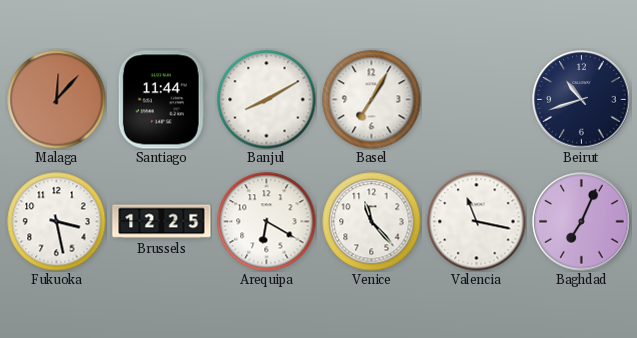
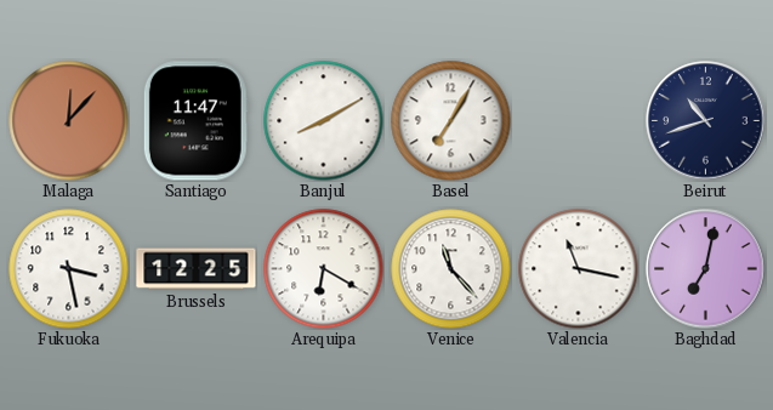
Santiago: 11:44 -> 11:47
Baghdad: 7:04 -> 7:02
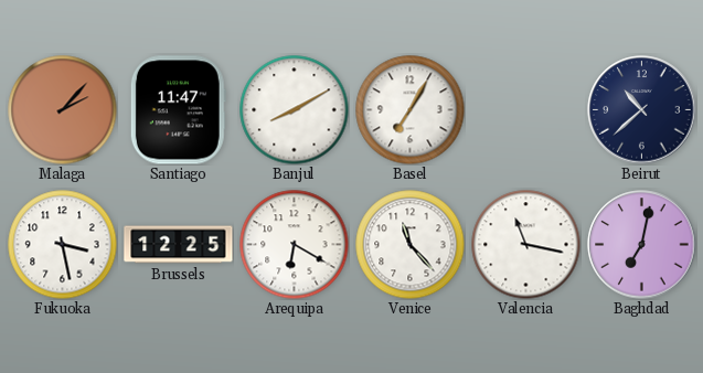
Malaga: 12:07 -> 2:07
Beirut: 10:42 -> 10:38
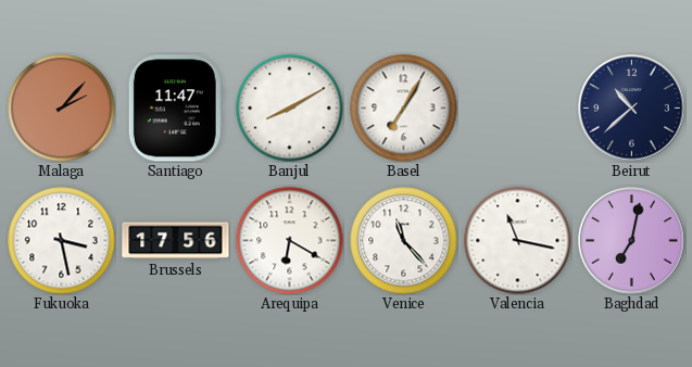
Brussels: 12:25 -> 17:56
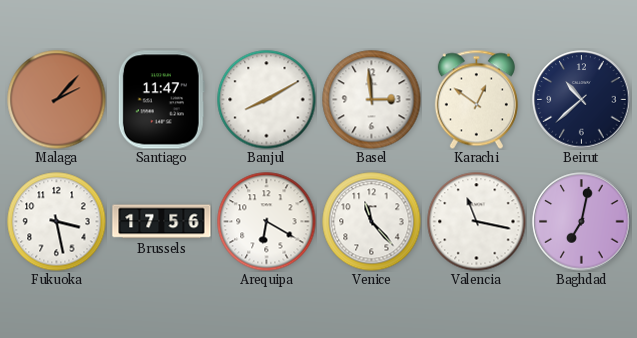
Basel: 7:05 -> 2:59
Karachi: none -> 12:51
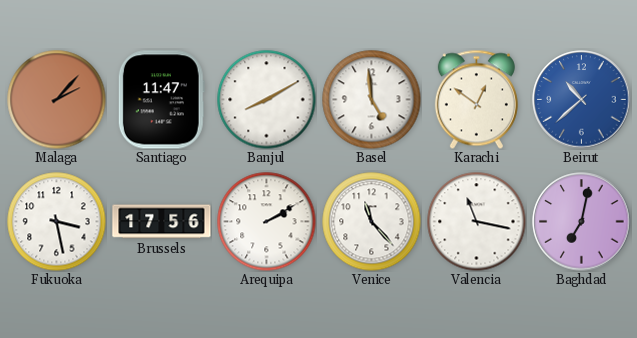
Basel: 2:59 -> 4:59
Beirut dial: navy -> blue
Arequipa: 6:20 -> 2:10
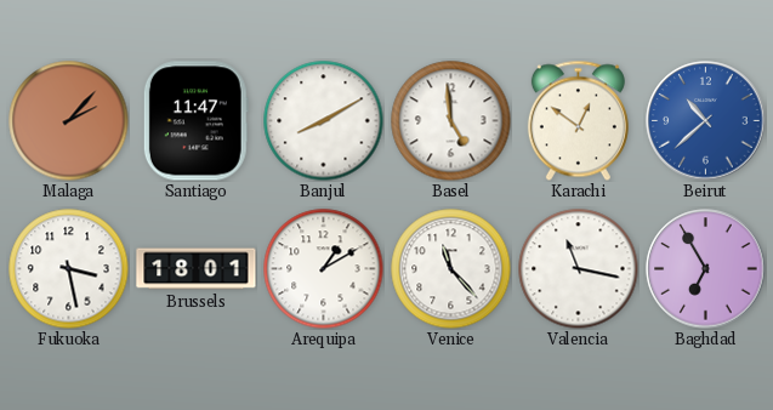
Brussels: 17:56 -> 18:01
Arequipa: 2:10 -> 1:10
Baghdad: 7:02 -> 6:55
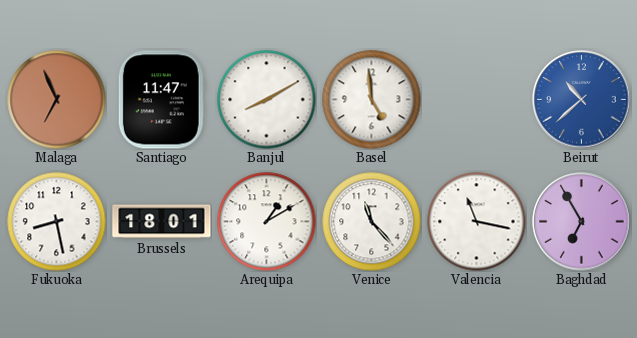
Malaga: 2:07 -> 6:56
Karachi: 12:51 -> none
Fukuoka: 3:28 -> 8:28
